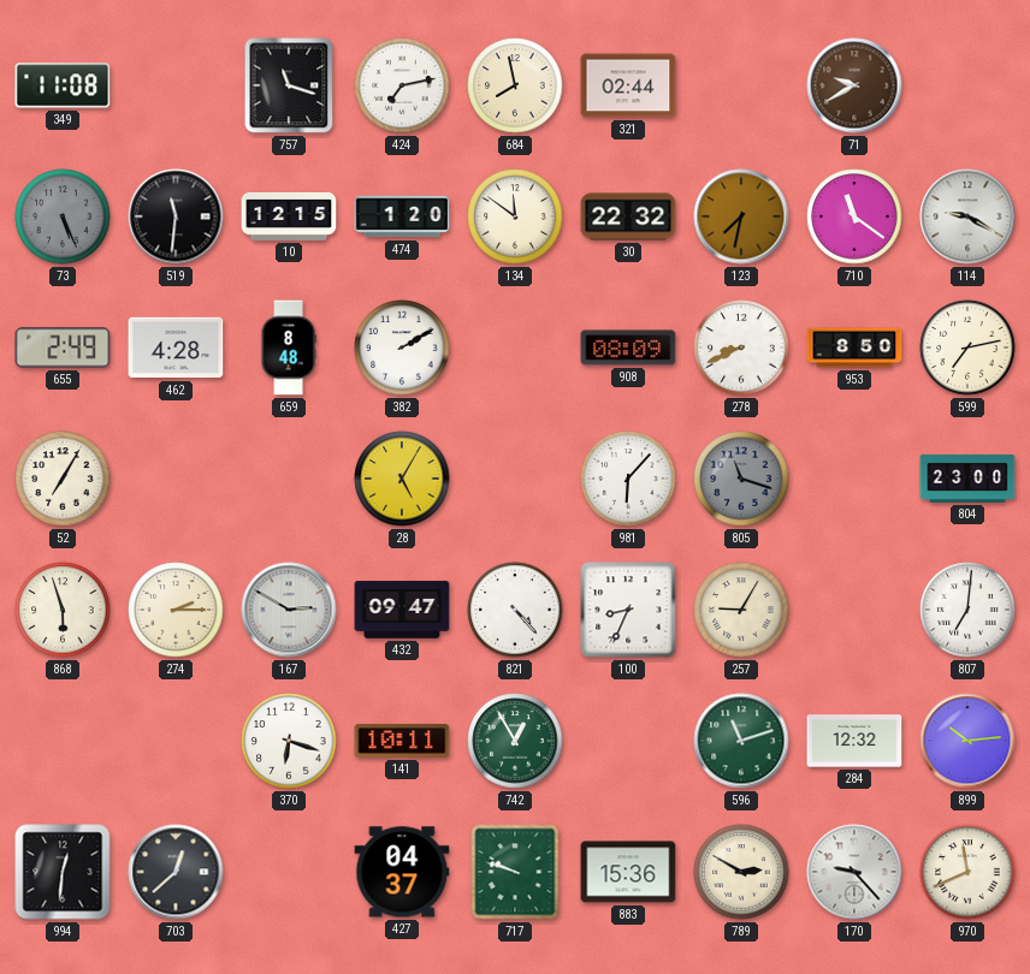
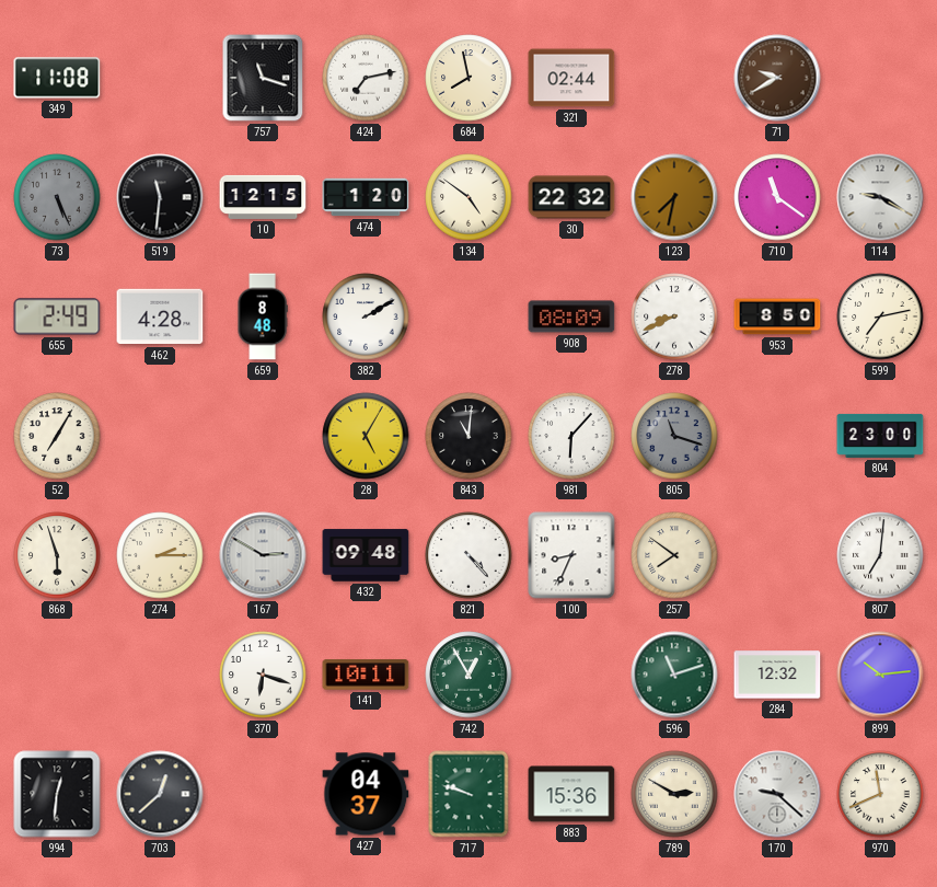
134: 11:51 -> 4:51
843: none -> 11:01
432: 09:47 -> 09:48
257: 9:05 -> 7:51
170: 9:23 -> 9:22
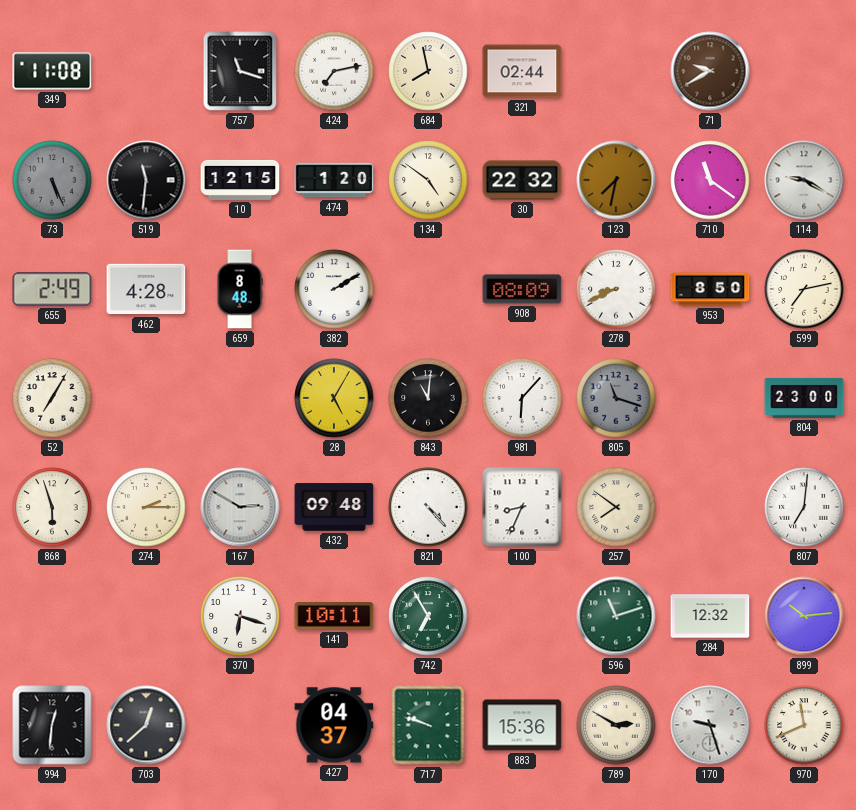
742: 12:55 -> 6:55
170: 9:22 -> 9:27
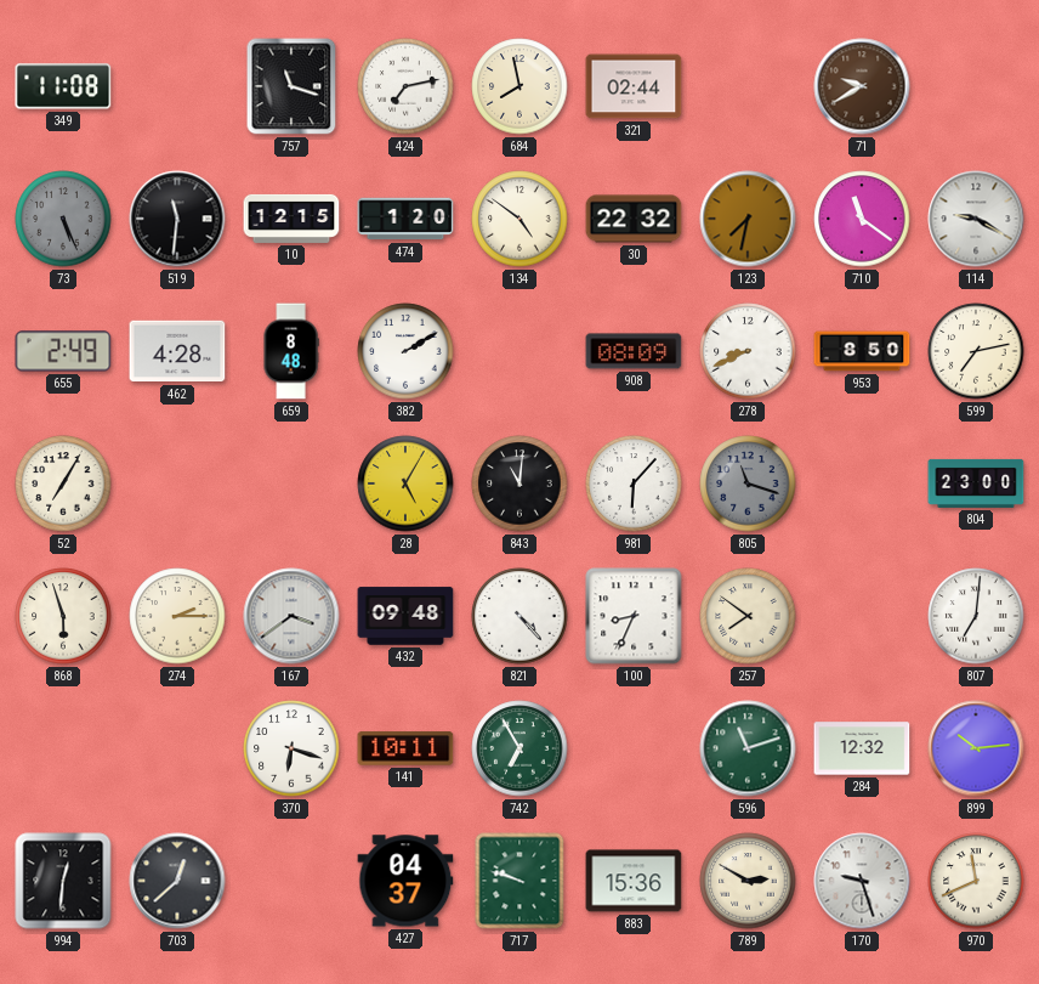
167: 2:50 -> 3:39
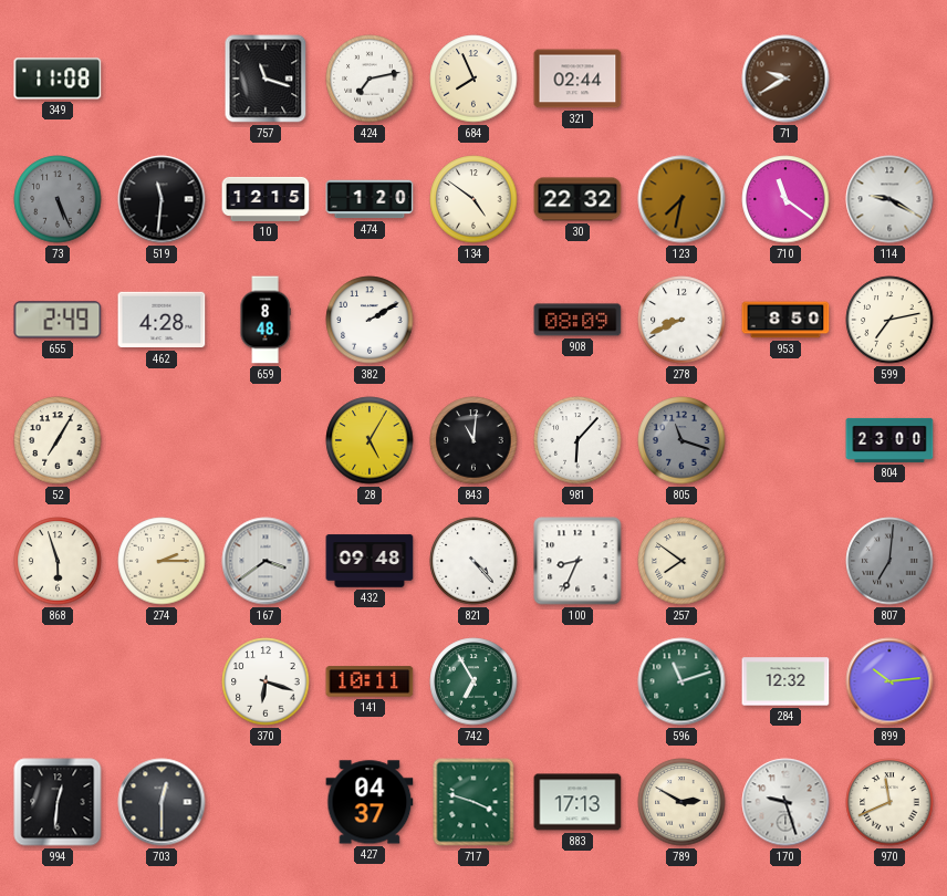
684: 7:58 -> 7:56
807 dial: white -> grey
703: 12:38 -> 12:30
717: 9:48 -> 3:48
883: 15:36 -> 17:13
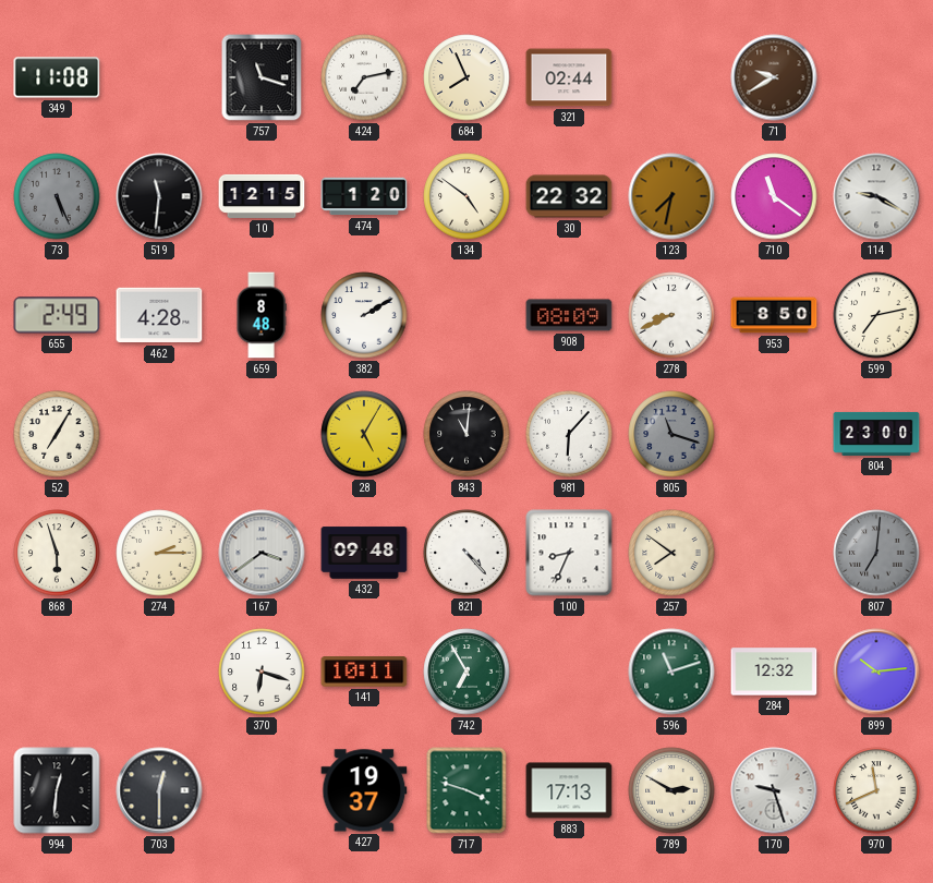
427: 04:37 -> 19:37
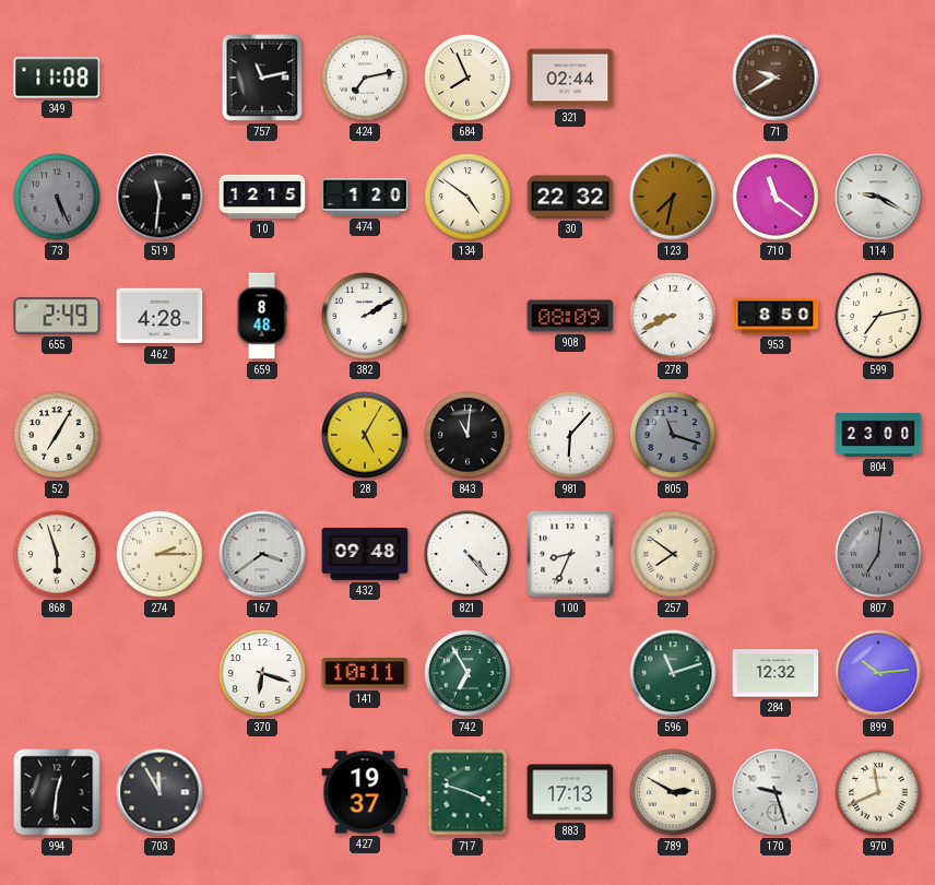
757: 11:18 -> 11:13
703: 12:30 -> 11:55
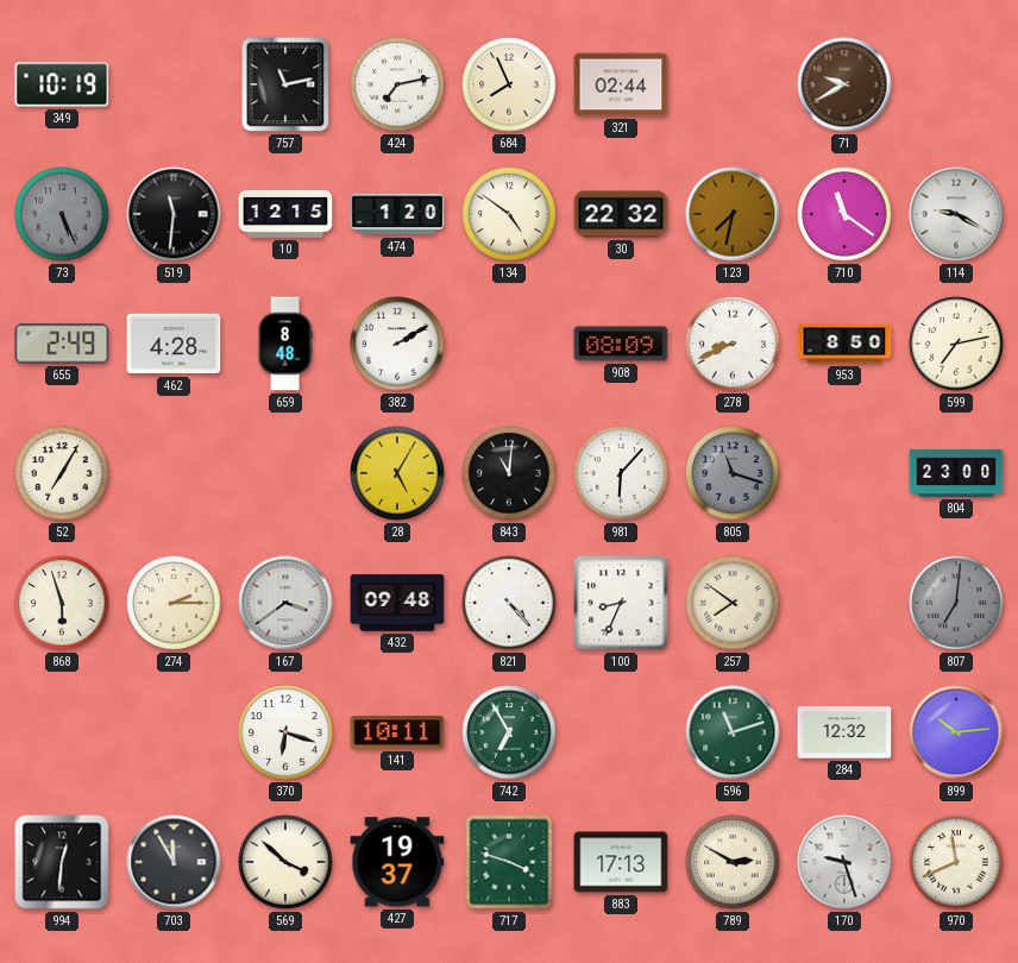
349: 11:08 -> 10:19
569: none -> 3:52
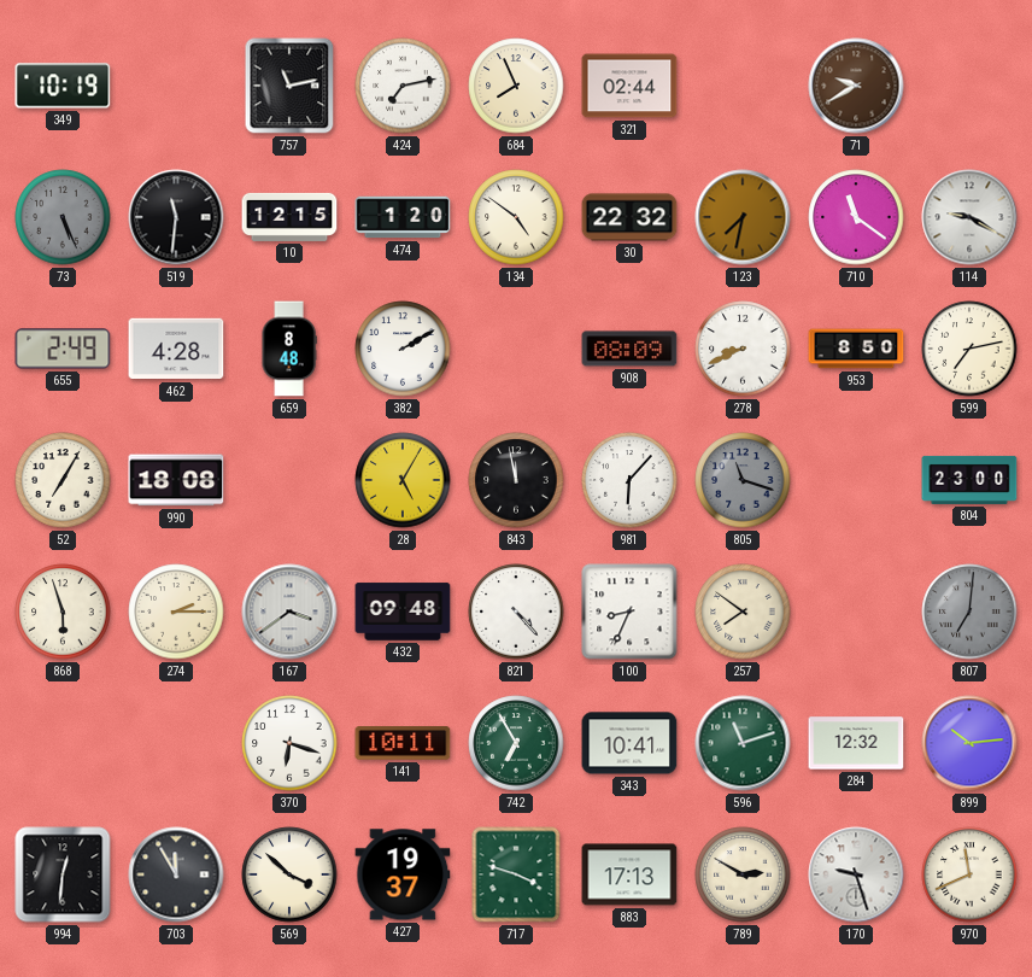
990: none -> 18:08
843: 11:01 -> 11:58
343: none -> 10:41
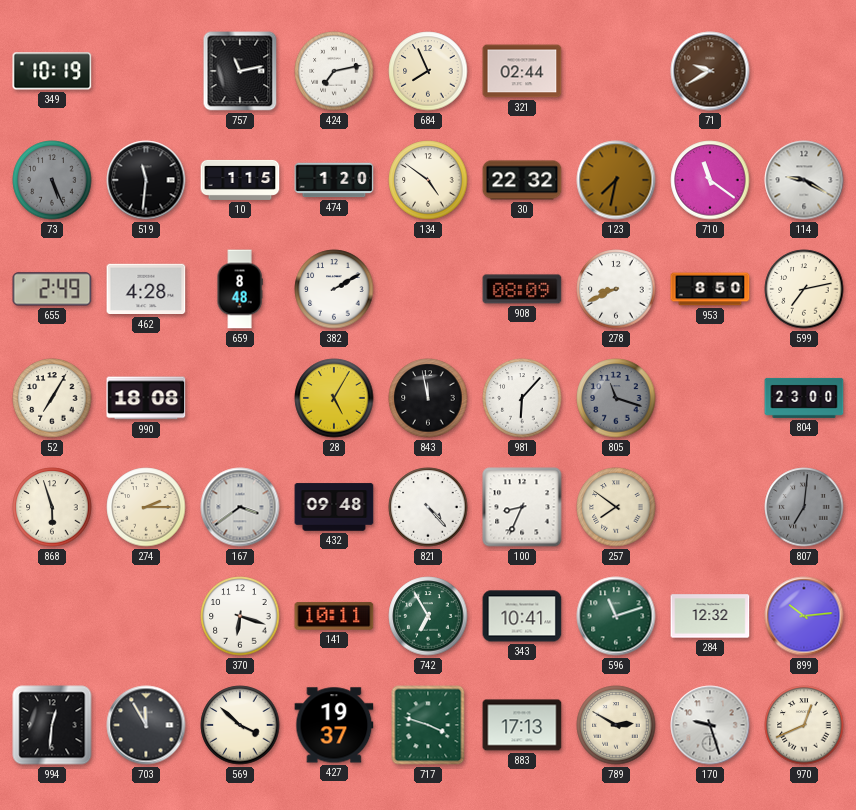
10: 12:15 -> 1:15
970: 11:41 -> 12:41
